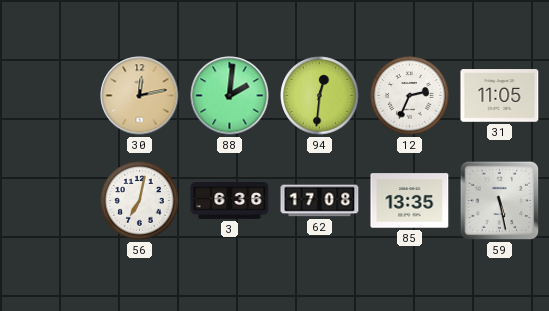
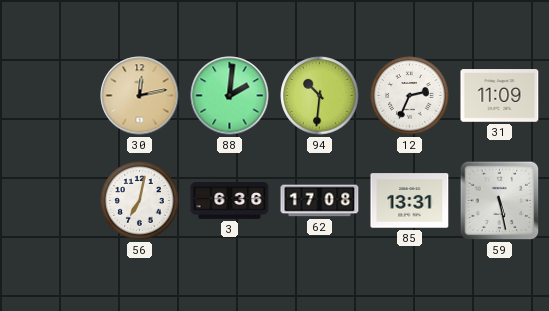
94: 12:31 -> 10:31
31: 11:05 -> 11:09
85: 13:35 -> 13:31
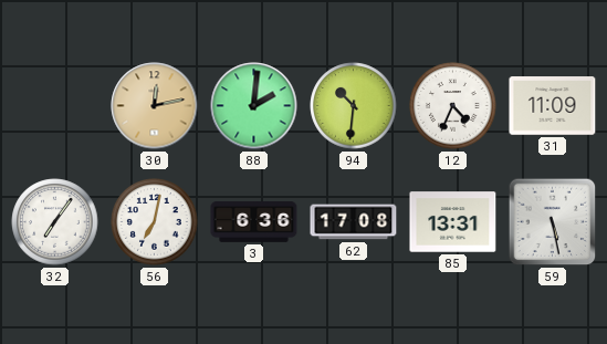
12: 2:34 -> 4:34
32: none -> 7:06
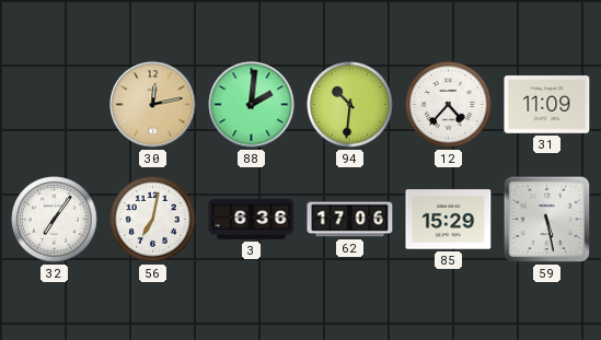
12: 4:34 -> 4:37
62: 17:08 -> 17:06
85: 13:31 -> 15:29
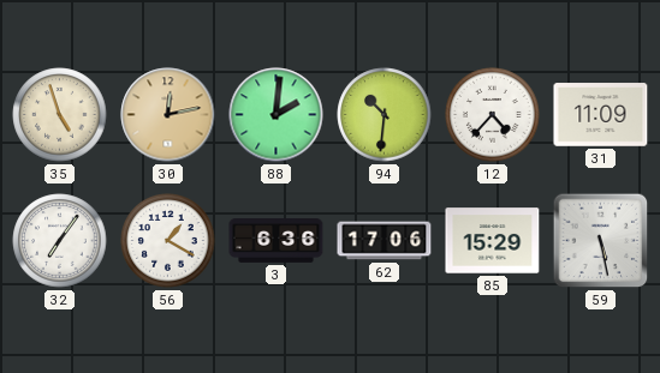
35: none -> 4:57
56: 7:02 -> 1:20
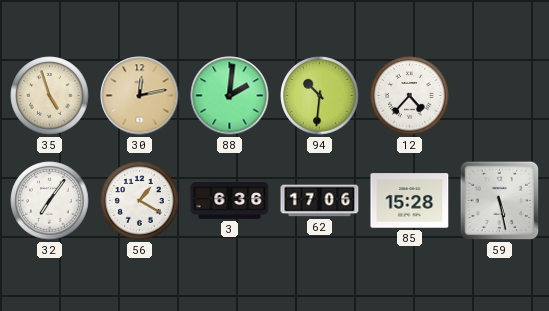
31: 11:09 -> none
85: 15:29 -> 15:28
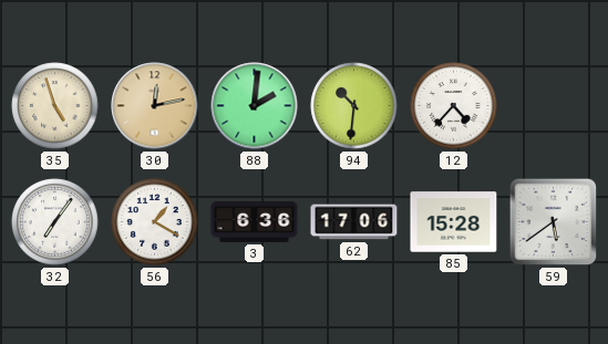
59: 5:28 -> 5:39
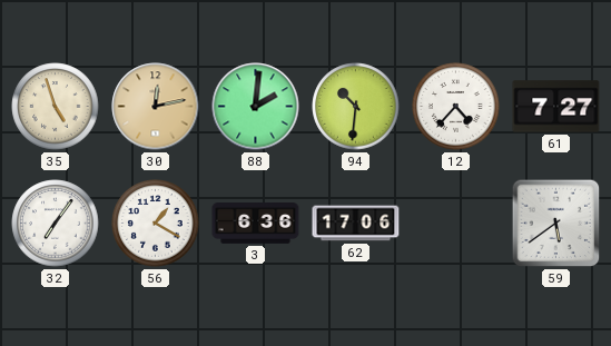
61: none -> 7:27
85: 15:28 -> none
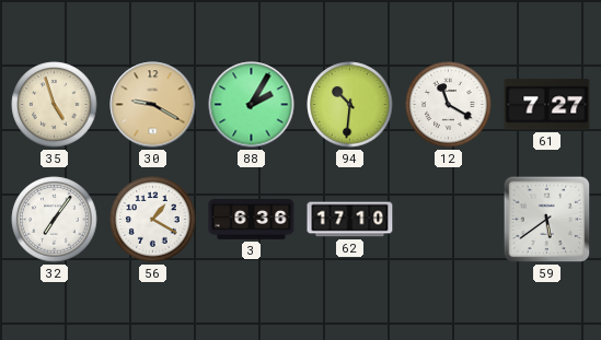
30: 12:13 -> 9:20
88: 2:01 -> 2:05
12: 4:37 -> 11:20
62: 17:06 -> 17:10
